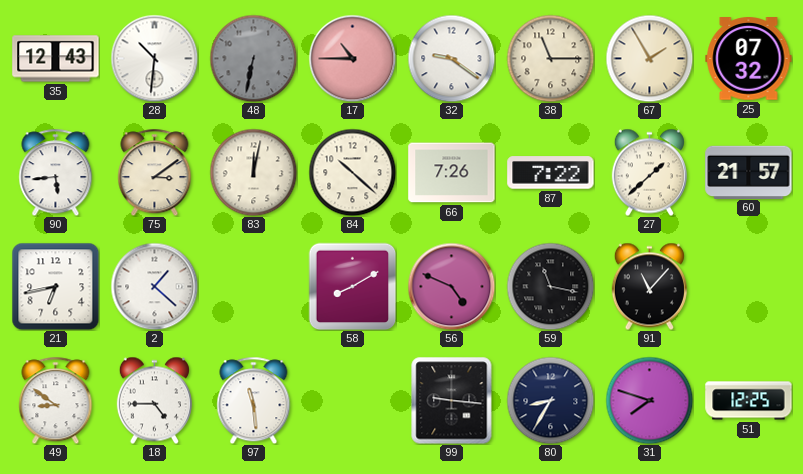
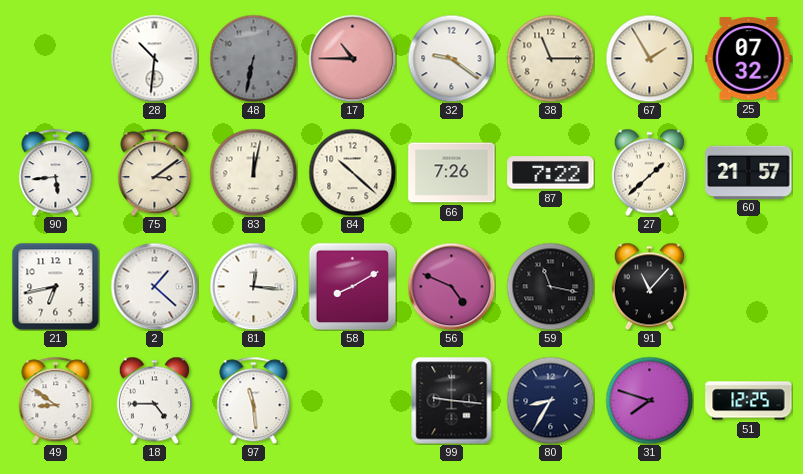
35: 12:43 -> none
81: none -> 12:16
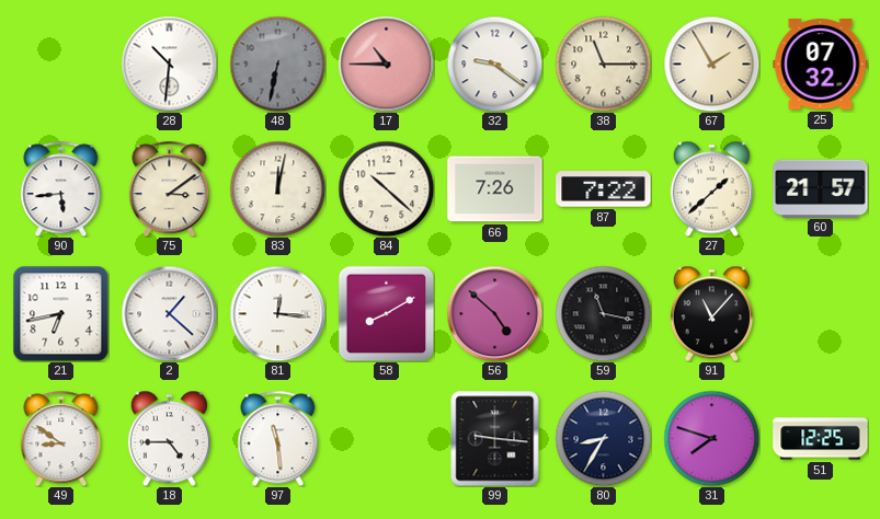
56: 4:49 -> 4:52
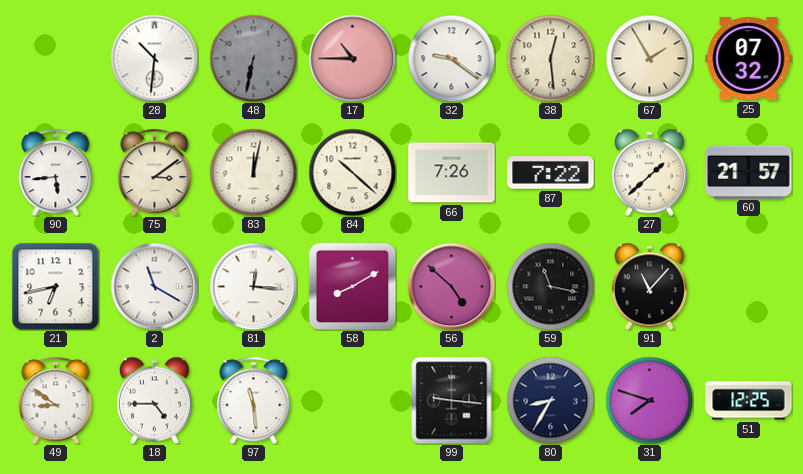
38: 11:15 -> 12:29
2: 1:22 -> 11:20
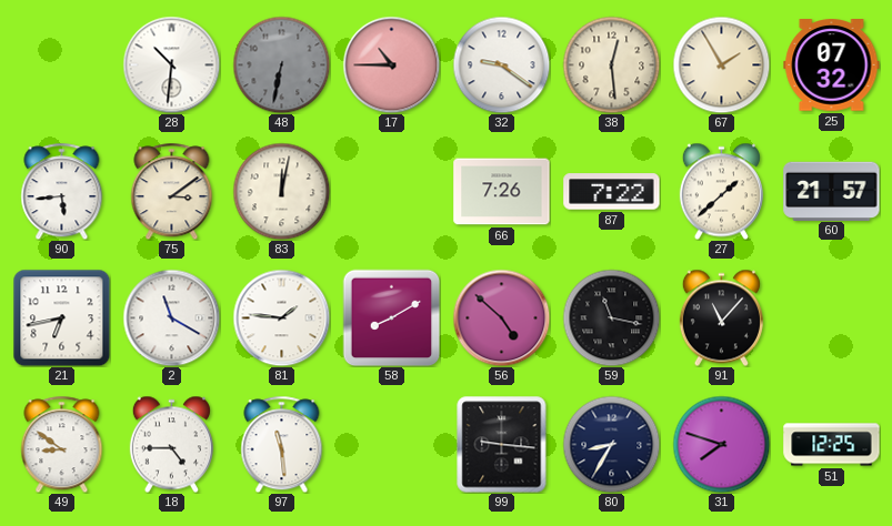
84: 10:22 -> none
81: 12:16 -> 1:46
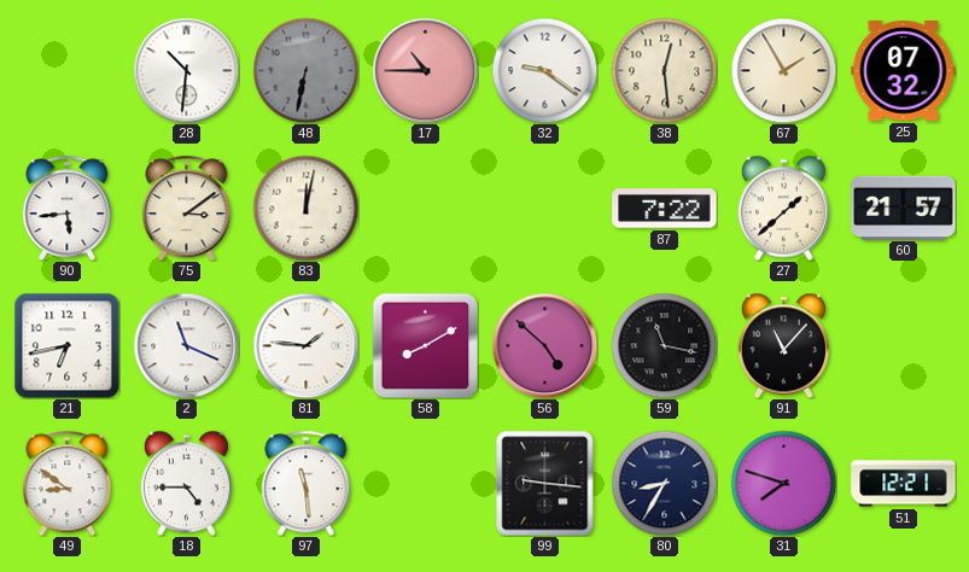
66: 7:26 -> none
2: 11:20 -> 11:19
51: 12:25 -> 12:21
